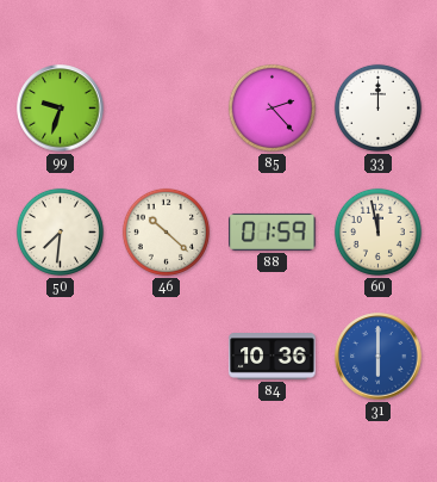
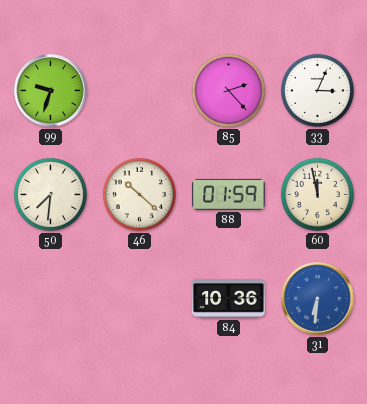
33: 12:00 -> 3:04
31: 6:00 -> 6:31
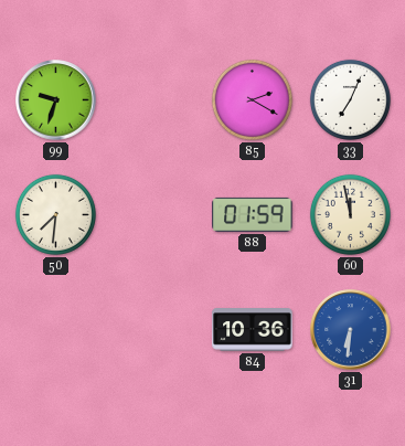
85: 2:23 -> 2:20
33: 3:04 -> 7:04
46: 10:22 -> none
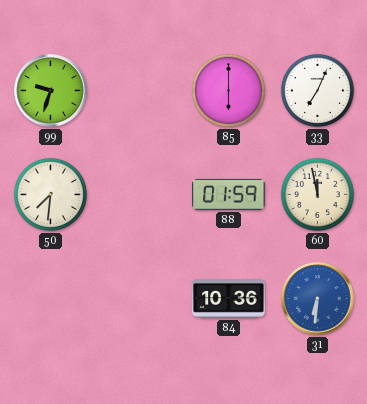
85: 2:20 -> 6:00
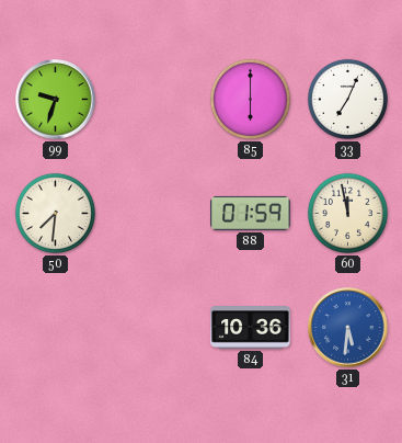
31: 6:31 -> 5:31
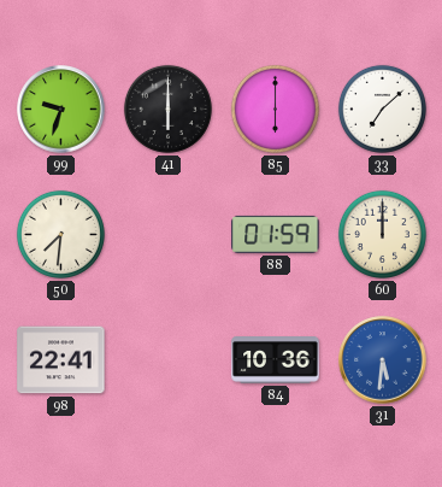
41: none -> 6:00
33: 7:04 -> 7:08
60: 11:58 -> 12:00
98: none -> 22:41
